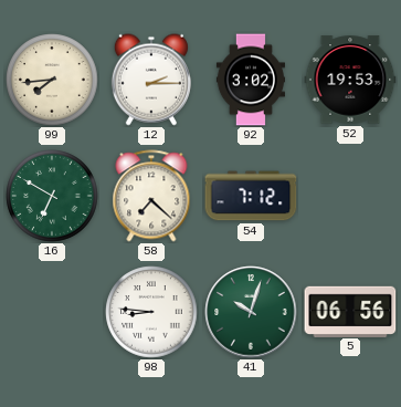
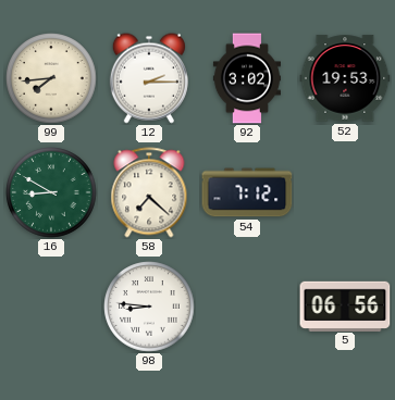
16: 6:50 -> 8:50
41: 10:03 -> none
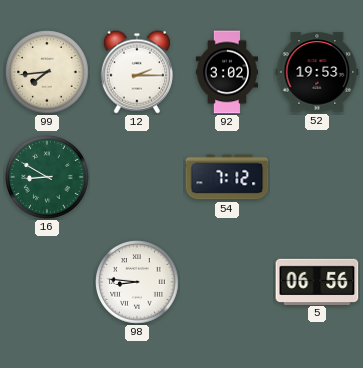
58: 7:22 -> none
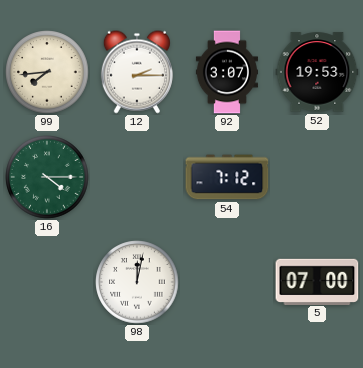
92: 3:02 -> 3:07
16: 8:50 -> 4:15
98: 8:46 -> 12:02
5: 06:56 -> 07:00
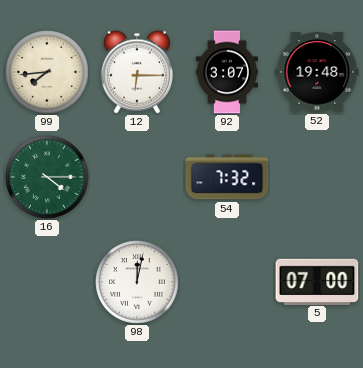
12: 2:15 -> 6:15
52: 19:53 -> 19:48
54: 7:12 -> 7:32
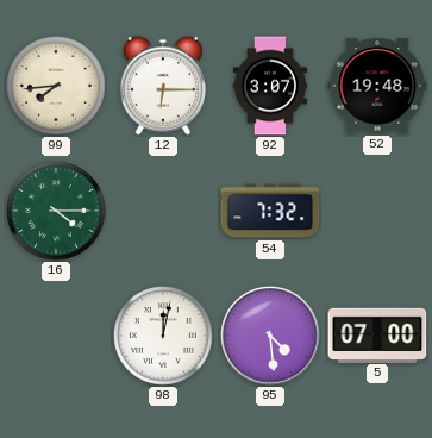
95: none -> 4:29
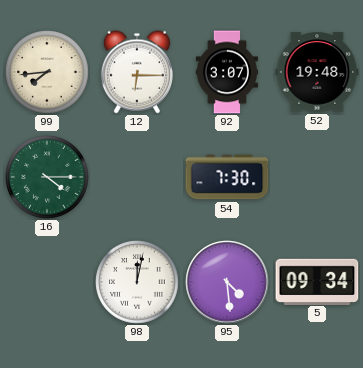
54: 7:32 -> 7:30
5: 07:00 -> 09:34
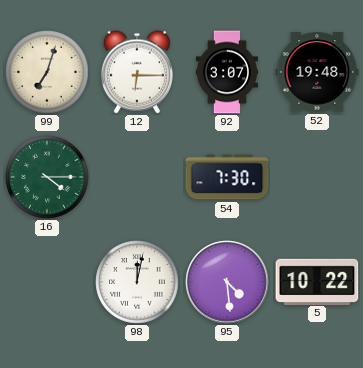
99: 7:44 -> 7:03
5: 09:34 -> 10:22
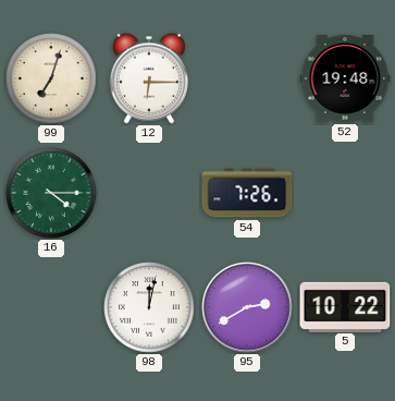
92: 3:07 -> none
54: 7:30 -> 7:26
95: 4:29 -> 2:40
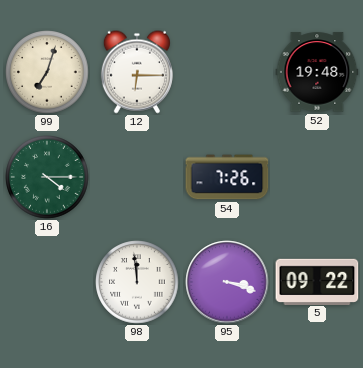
98: 12:02 -> 11:59
95: 2:40 -> 3:18
5: 10:22 -> 09:22
